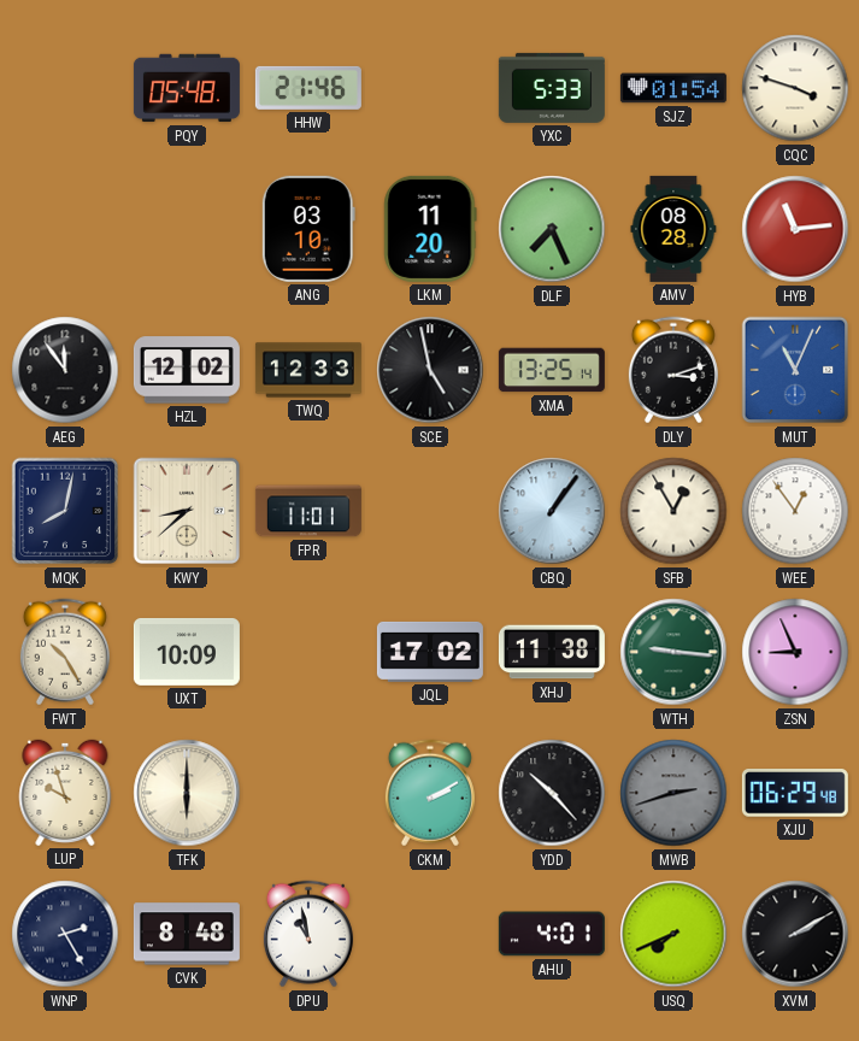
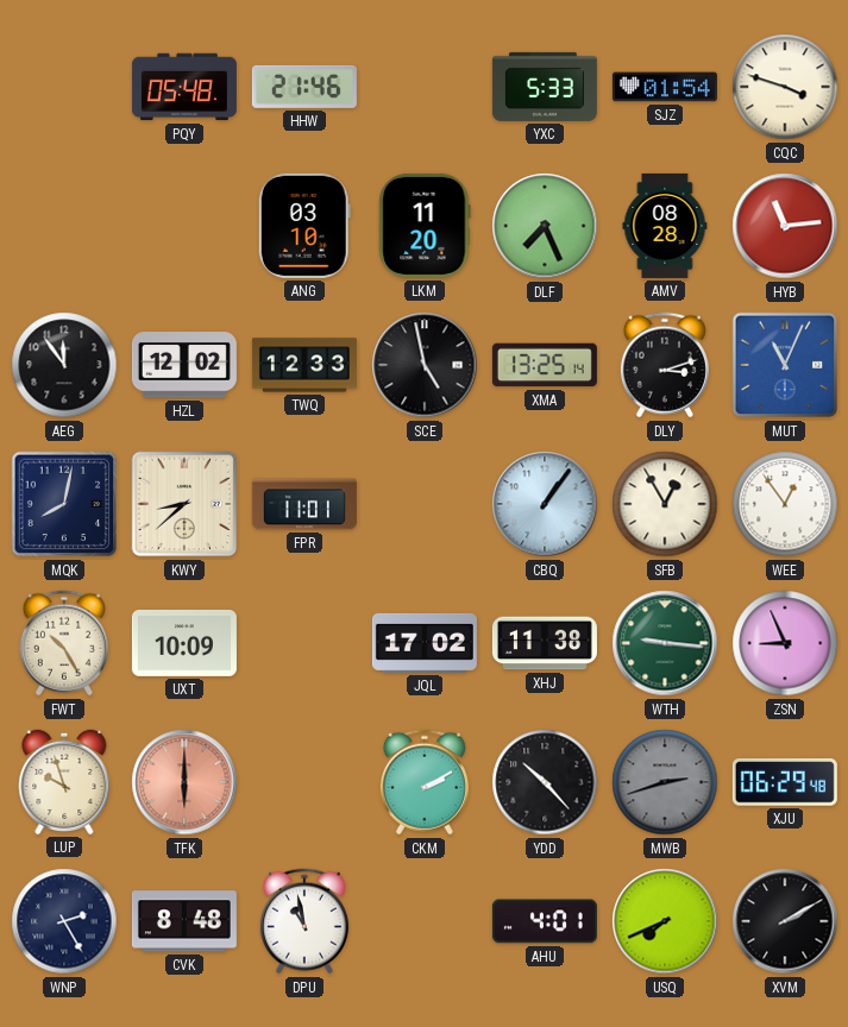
TFK dial: cream -> salmon
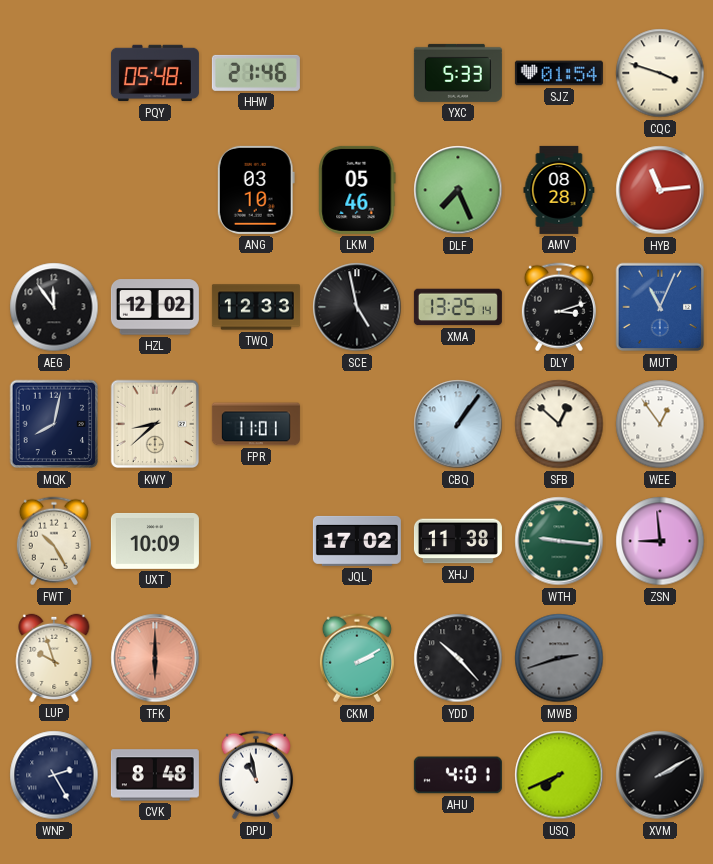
LKM: 11:20 -> 05:46
SFB: 12:55 -> 12:52
ZSN: 8:56 -> 8:59
XJU: 06:29 -> none
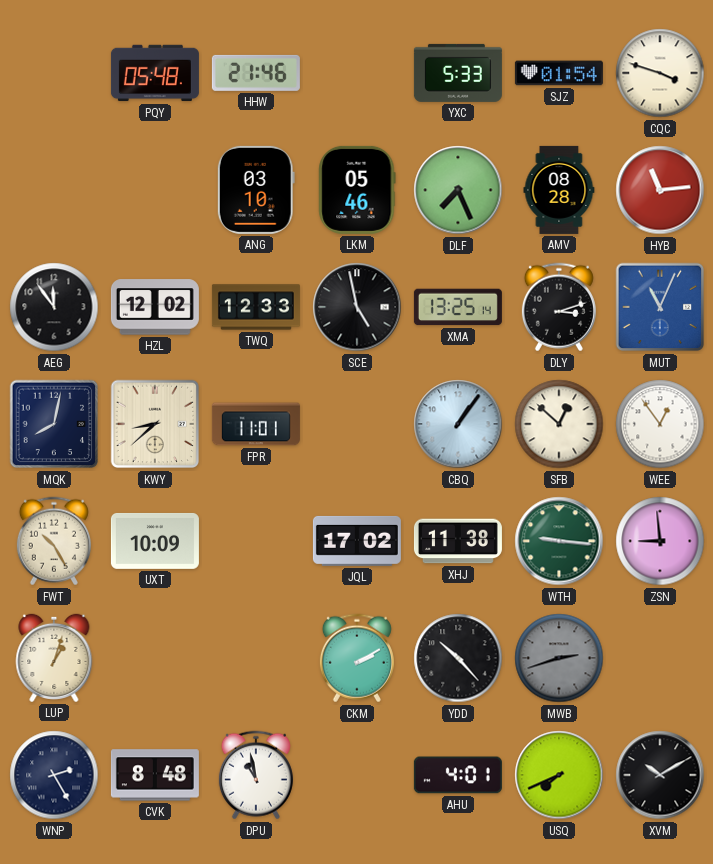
LUP: 9:57 -> 1:03
TFK: 6:00 -> none
XVM: 2:10 -> 10:10
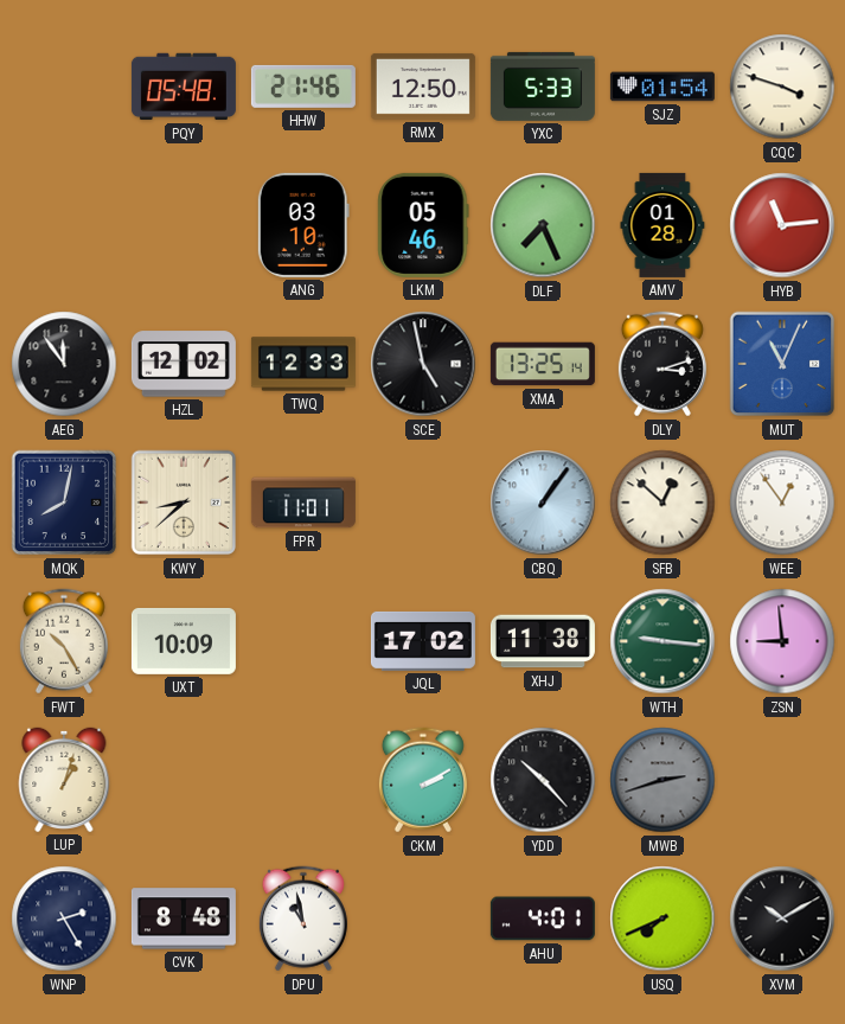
RMX: none -> 12:50
AMV: 08:28 -> 01:28
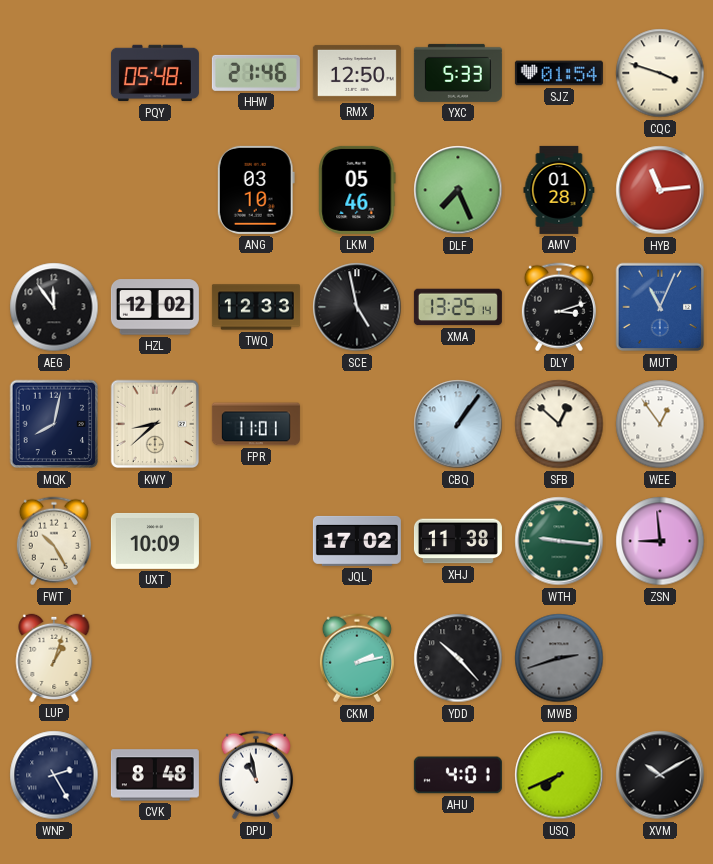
CKM: 2:10 -> 2:13
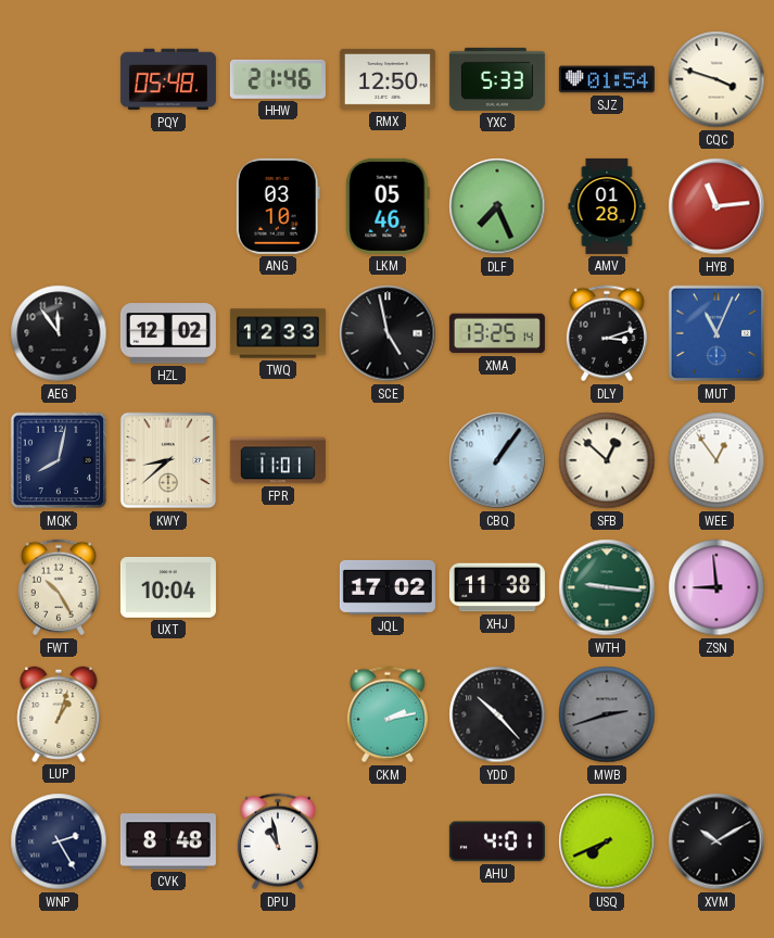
UXT: 10:09 -> 10:04
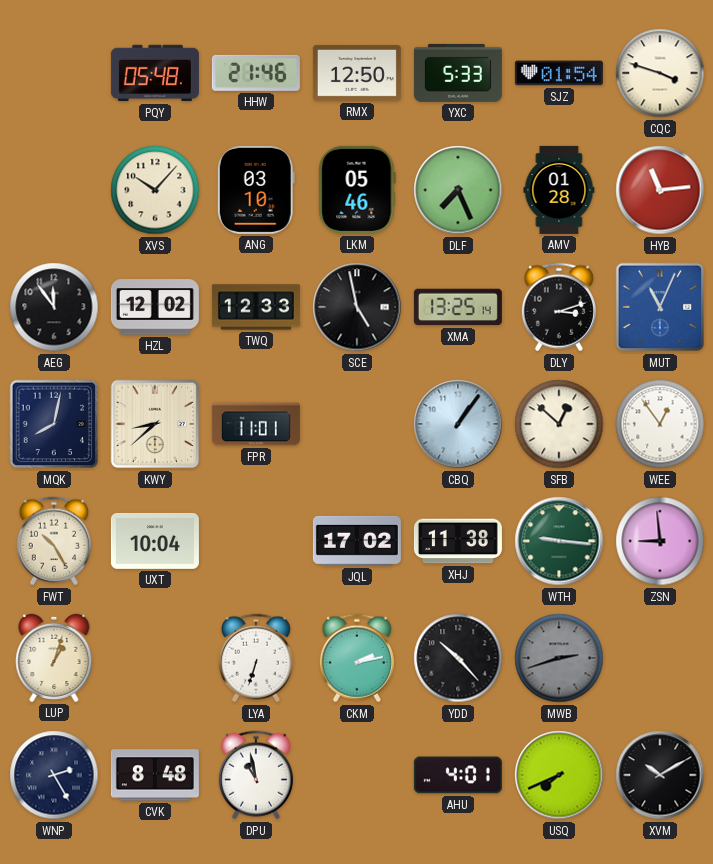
XVS: none -> 10:07
LYA: none -> 6:33
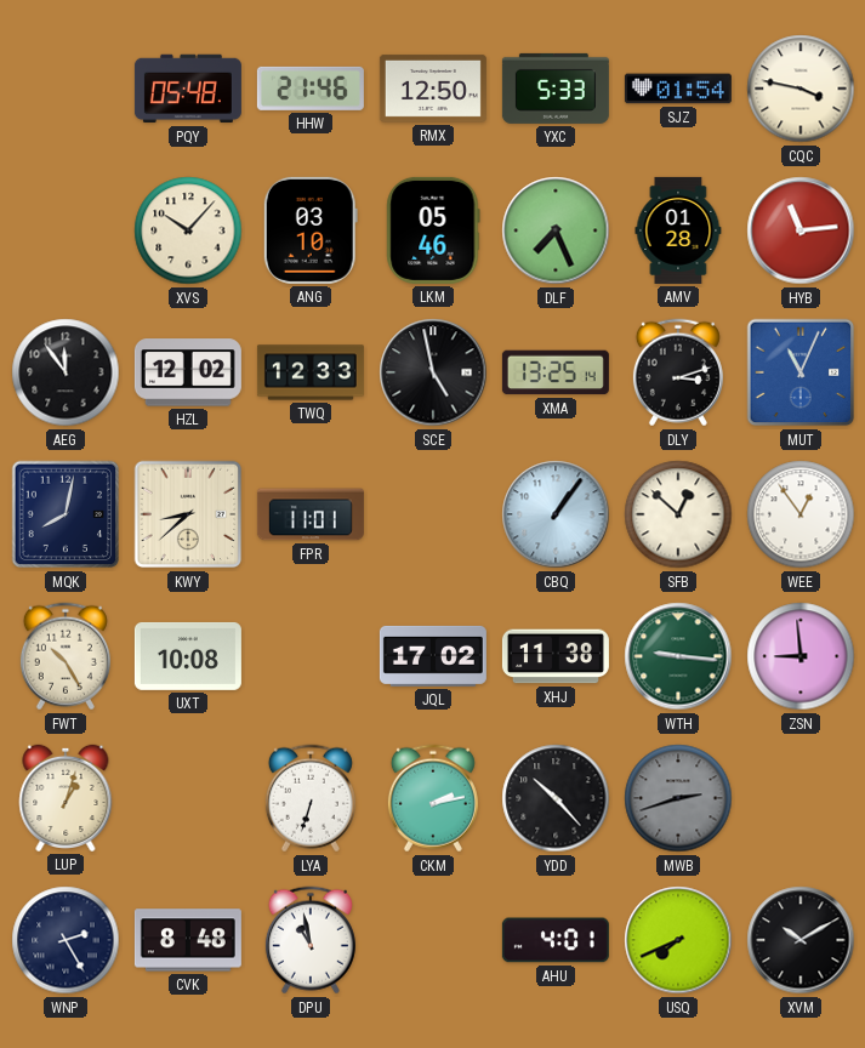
CQC: 3:48 -> 3:47
UXT: 10:04 -> 10:08
